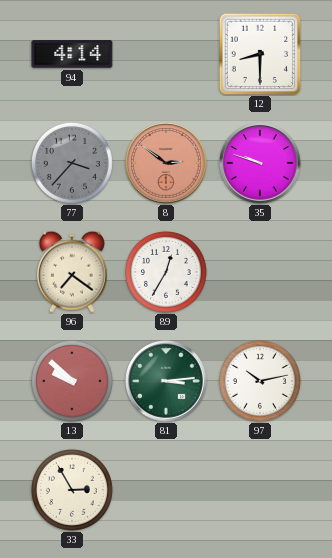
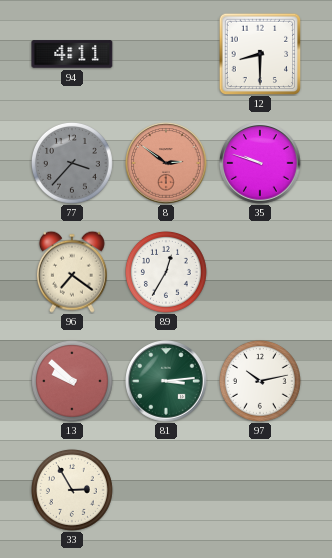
94: 4:14 -> 4:11
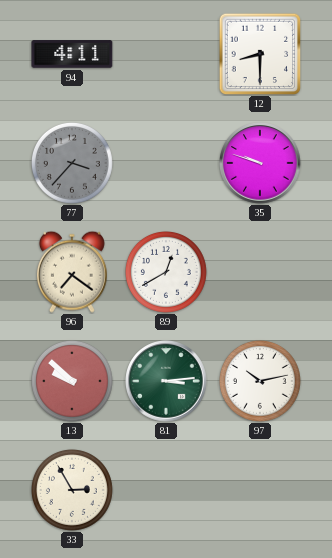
8: 2:51 -> none
89: 12:35 -> 12:40
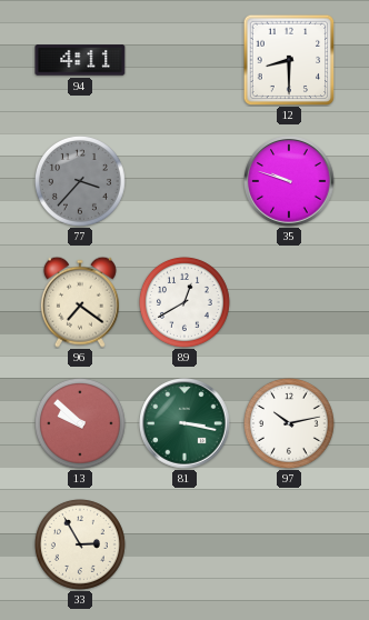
81: 3:14 -> 3:17
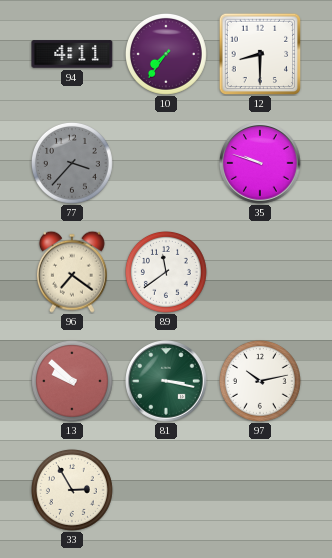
10: none -> 7:36
89: 12:40 -> 11:39
